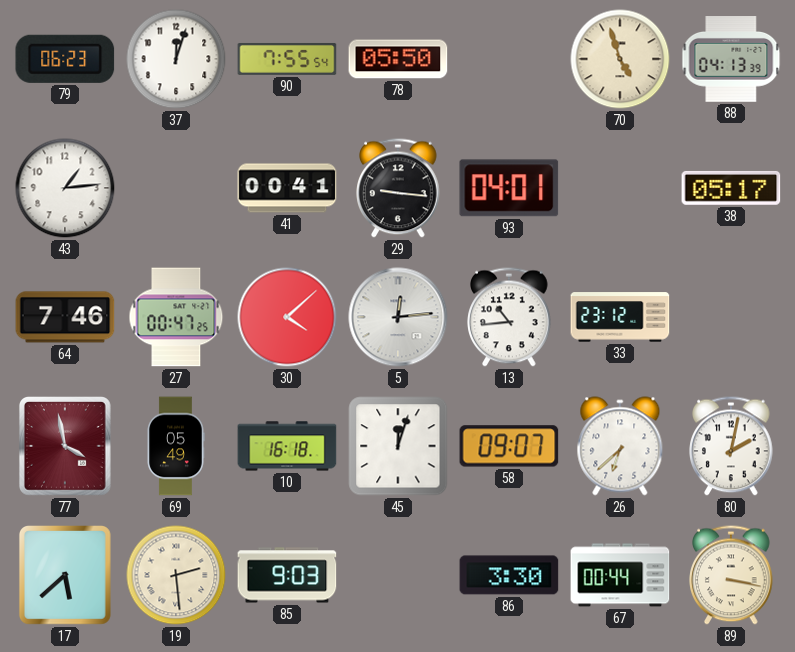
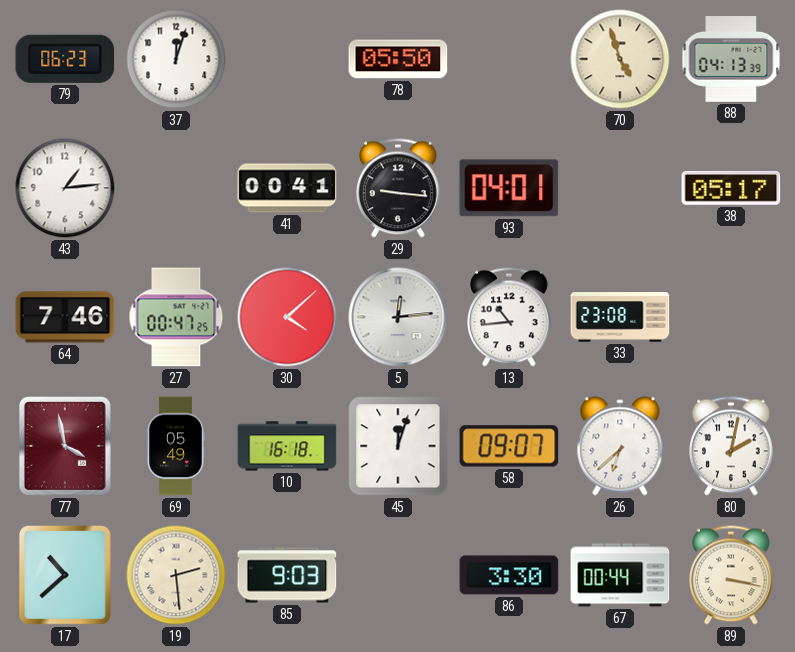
90: 7:55 -> none
33: 23:12 -> 23:08
17: 5:38 -> 10:38
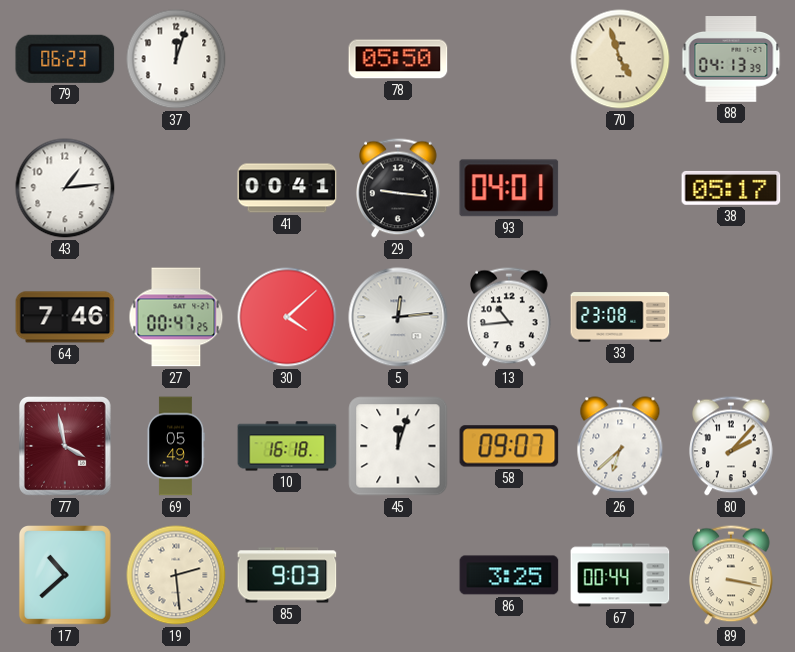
80: 2:02 -> 2:07
86: 3:30 -> 3:25
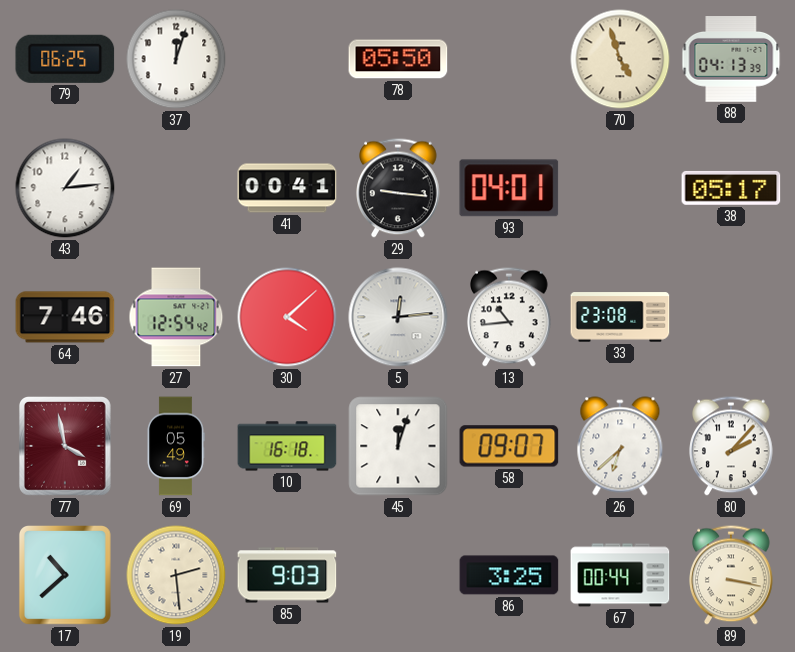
79: 06:23 -> 06:25
27: 00:47 -> 12:54
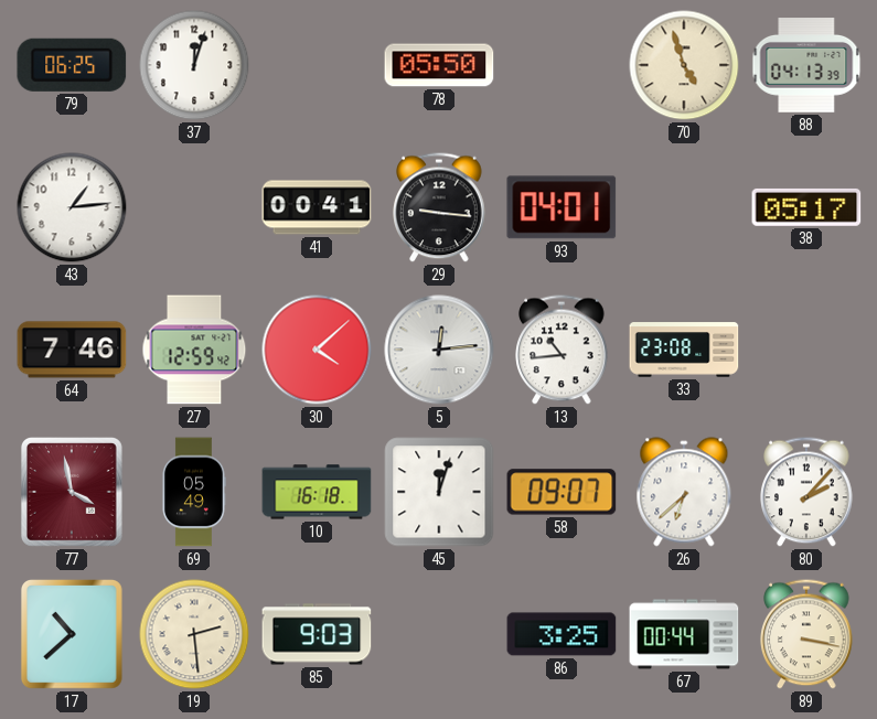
27: 12:54 -> 12:59
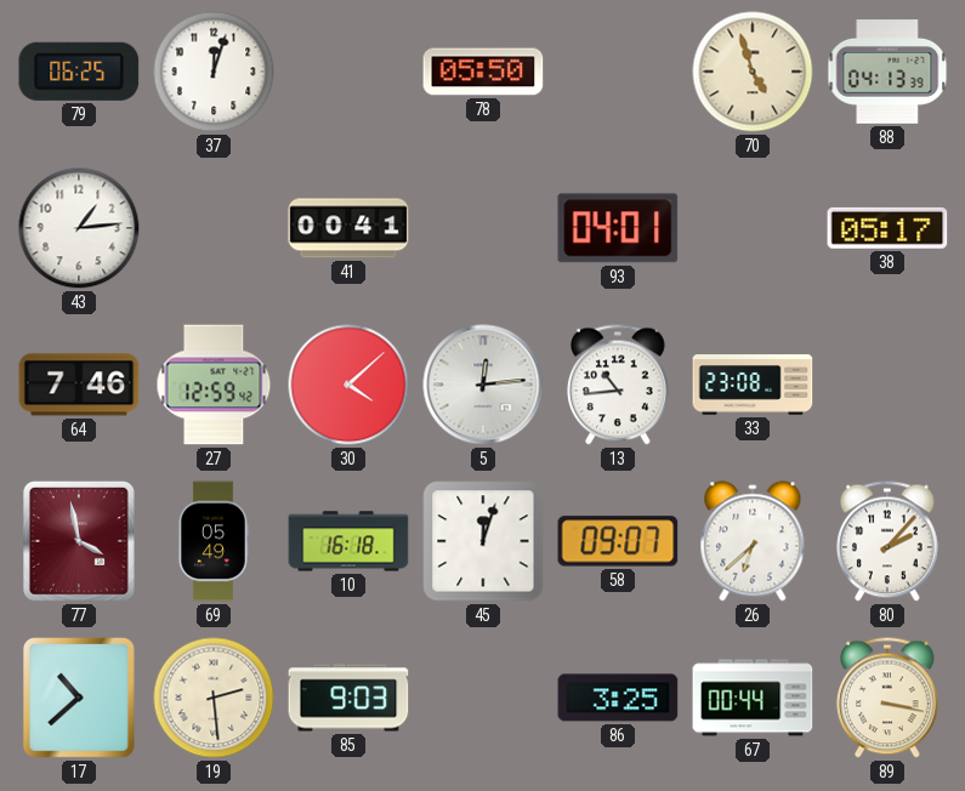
29: 9:16 -> none
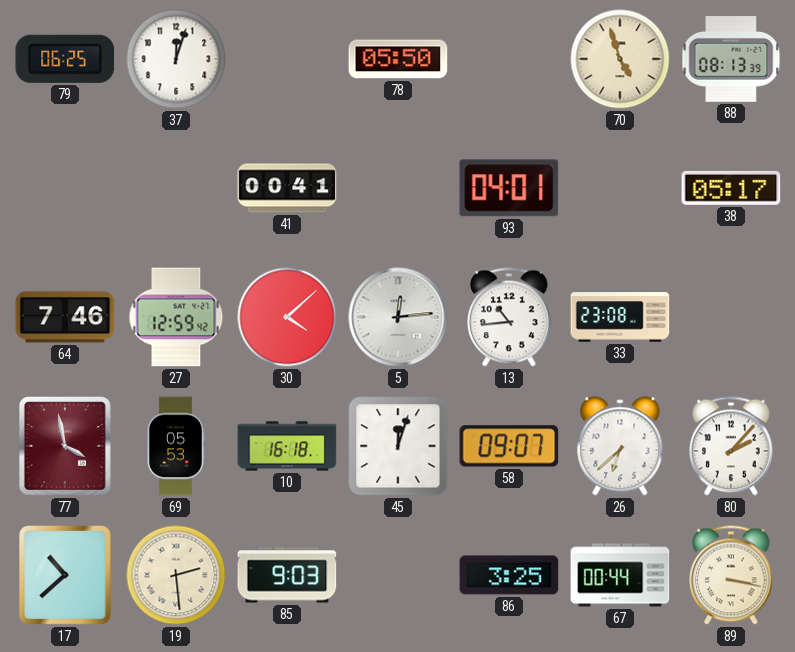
88: 04:13 -> 08:13
43: 1:14 -> none
69: 05:49 -> 05:53
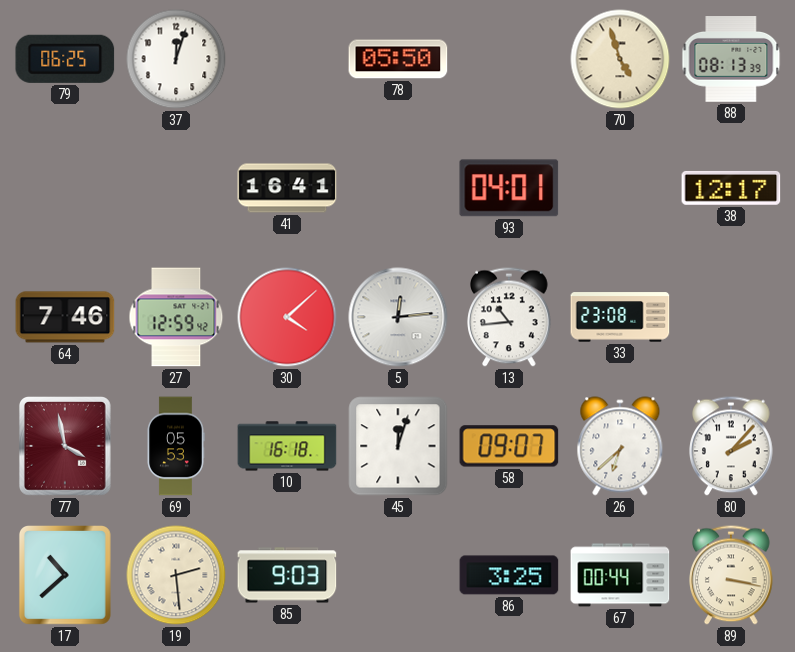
41: 00:41 -> 16:41
38: 05:17 -> 12:17
